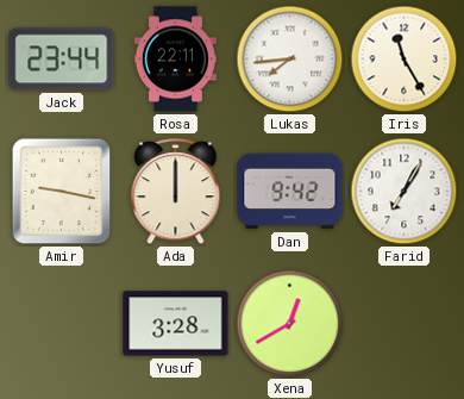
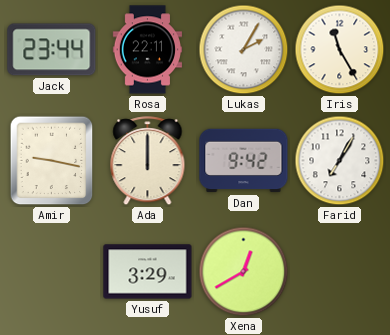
Lukas: 7:44 -> 2:05
Yusuf: 3:28 -> 3:29
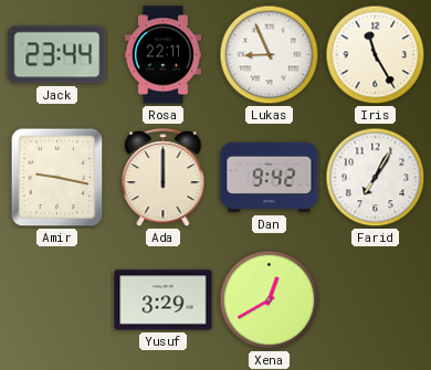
Lukas: 2:05 -> 8:56
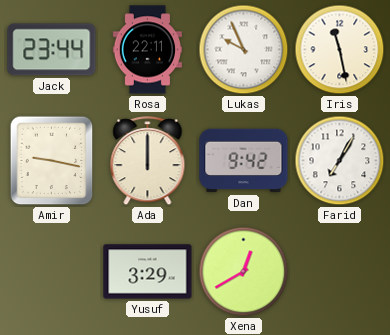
Lukas: 8:56 -> 9:56
Iris: 11:25 -> 11:28
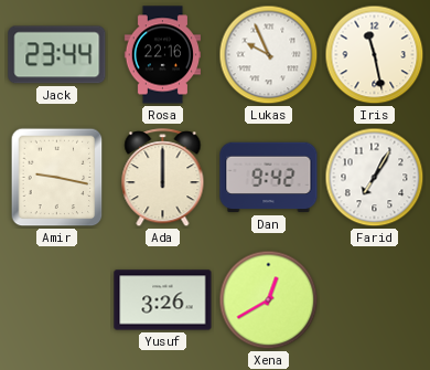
Rosa: 22:11 -> 22:16
Yusuf: 3:29 -> 3:26
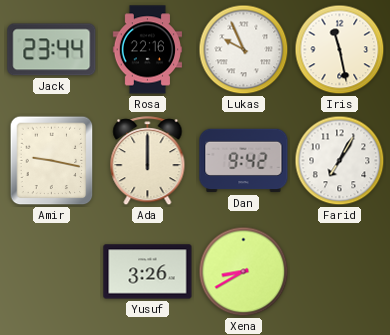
Xena: 12:40 -> 8:40
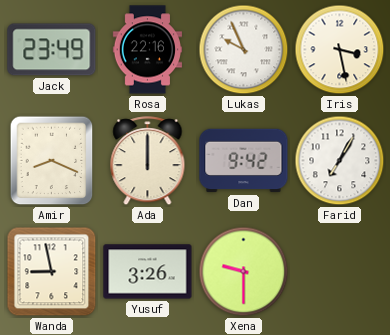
Jack: 23:44 -> 23:49
Iris: 11:28 -> 3:28
Amir: 9:17 -> 8:19
Wanda: none -> 8:58
Xena: 8:40 -> 9:30
